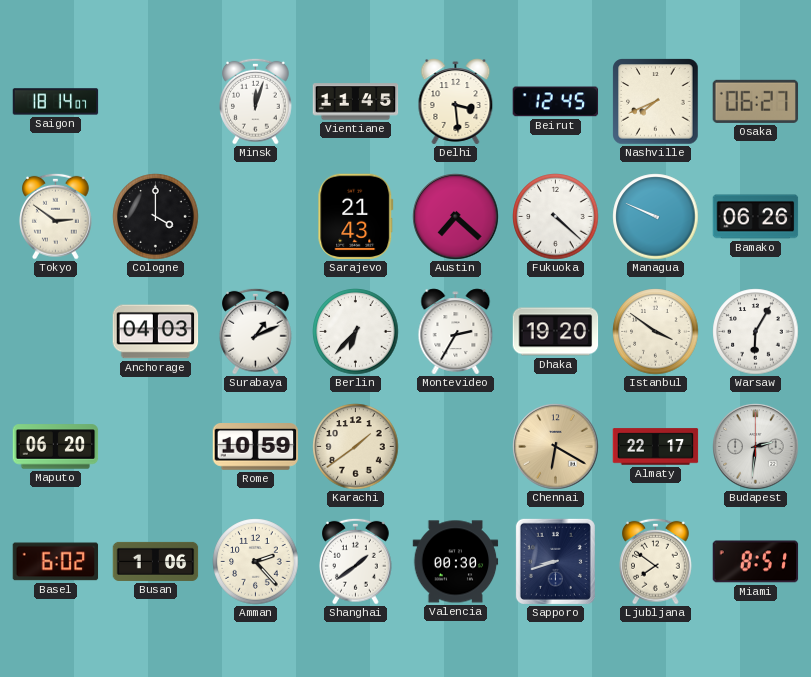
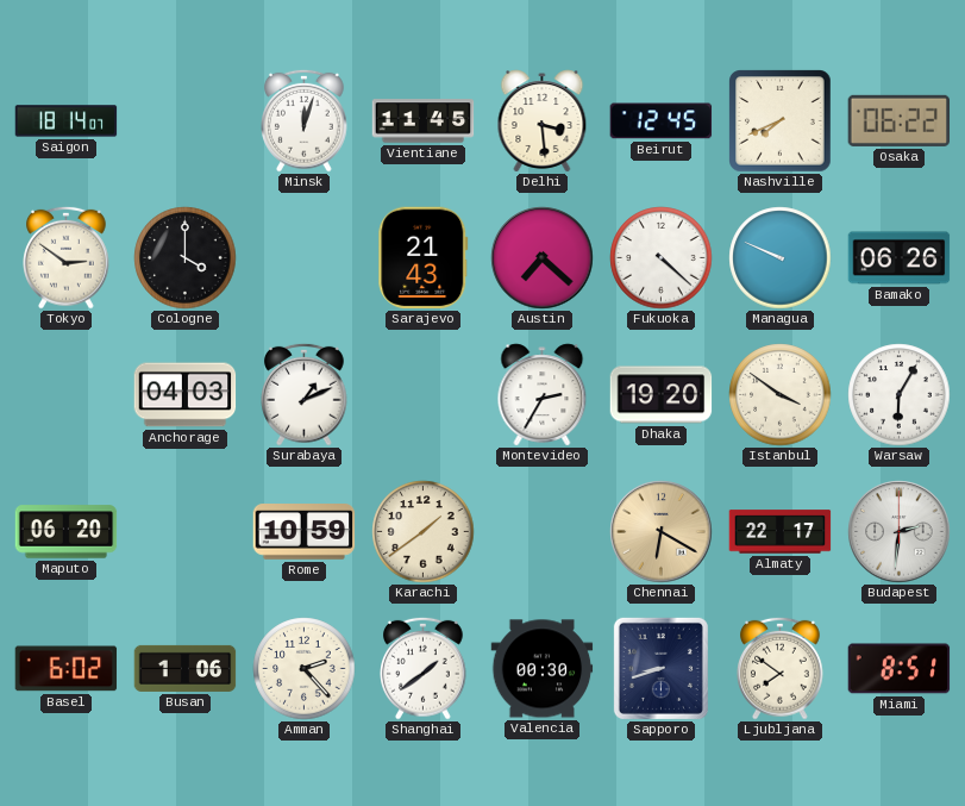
Osaka: 06:27 -> 06:22
Berlin: 6:37 -> none
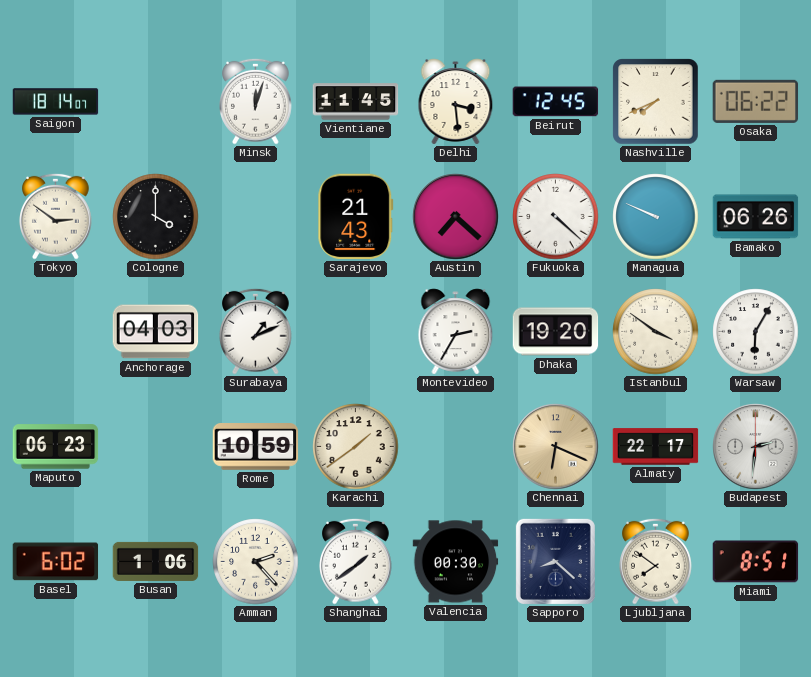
Maputo: 06:20 -> 06:23
Chennai: 6:20 -> 6:19
Sapporo: 8:42 -> 8:22
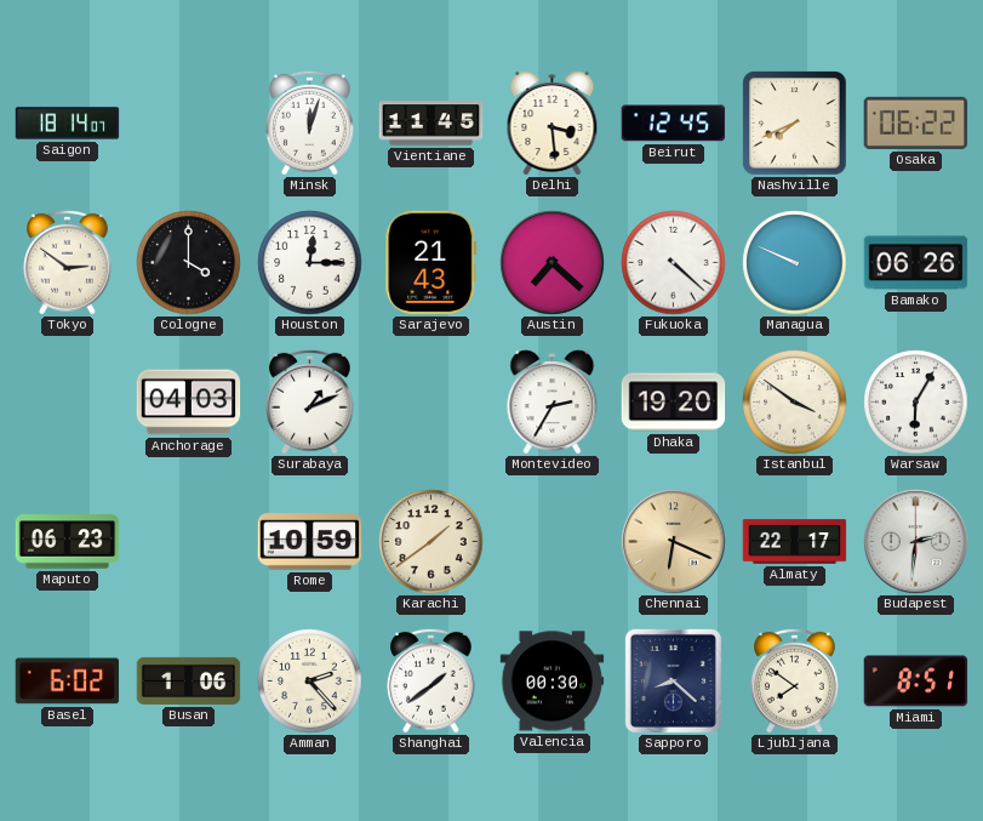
Houston: none -> 12:15
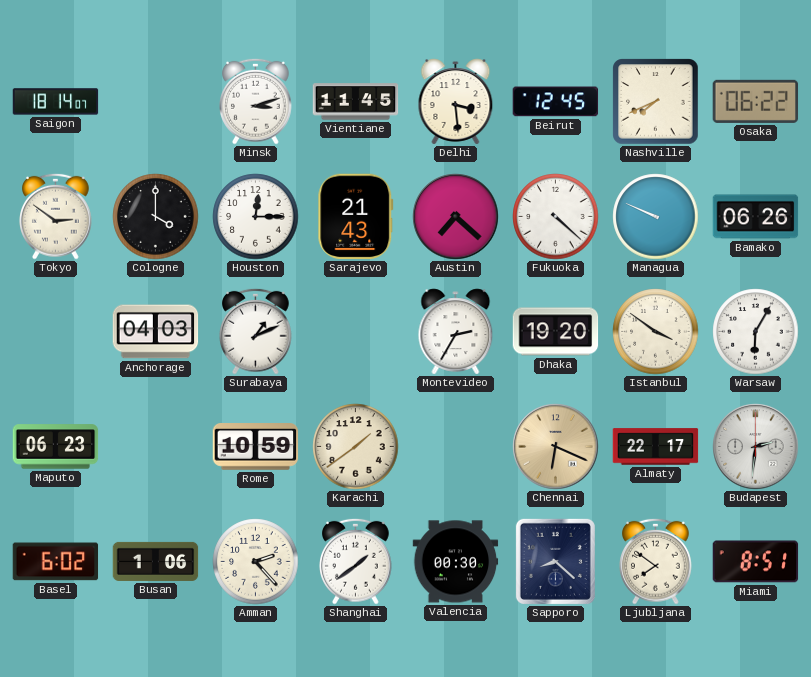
Minsk: 12:03 -> 3:12
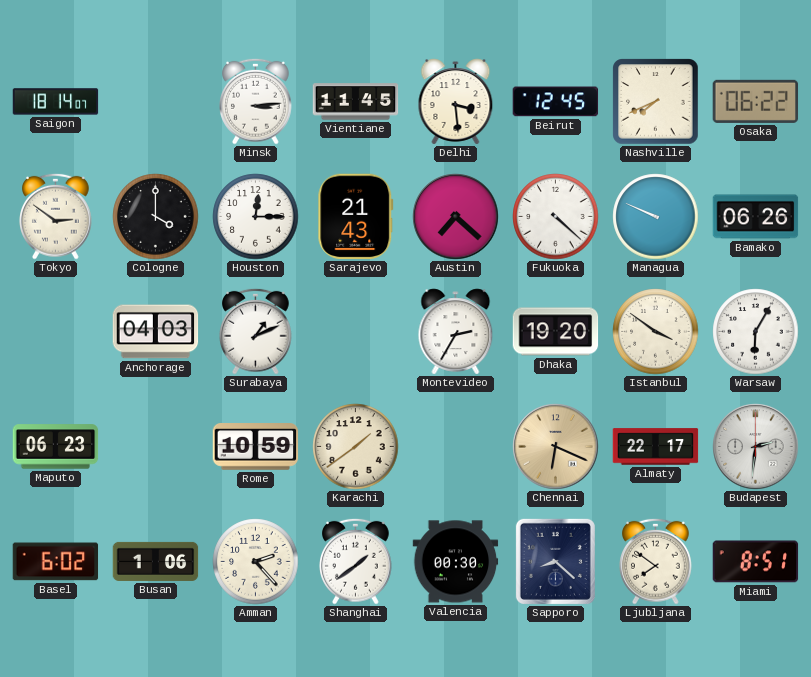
Minsk: 3:12 -> 3:14
